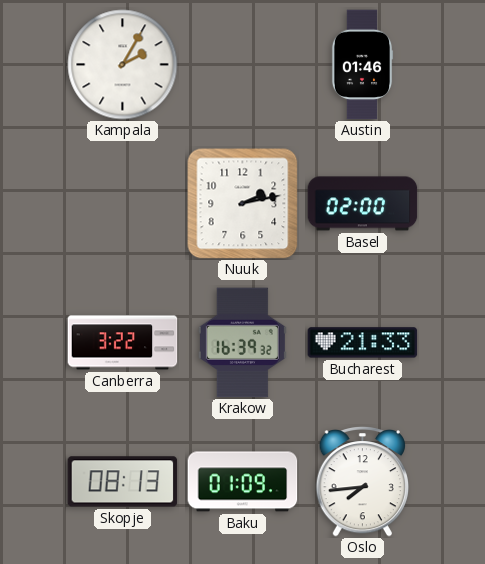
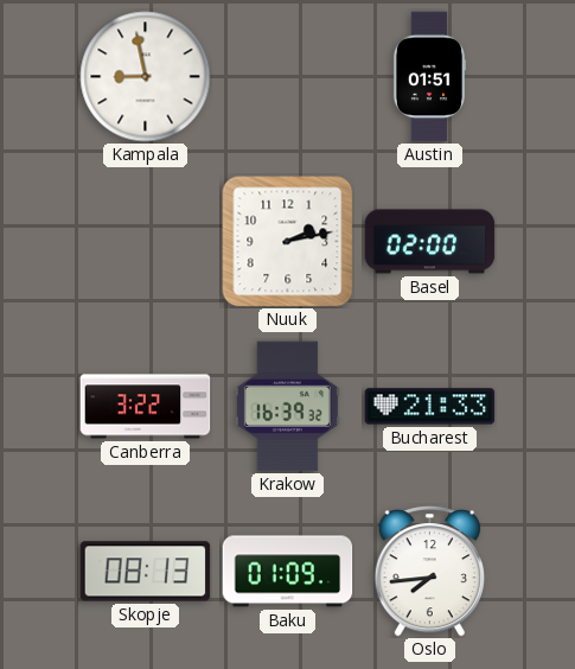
Kampala: 2:05 -> 8:58
Austin: 01:46 -> 01:51
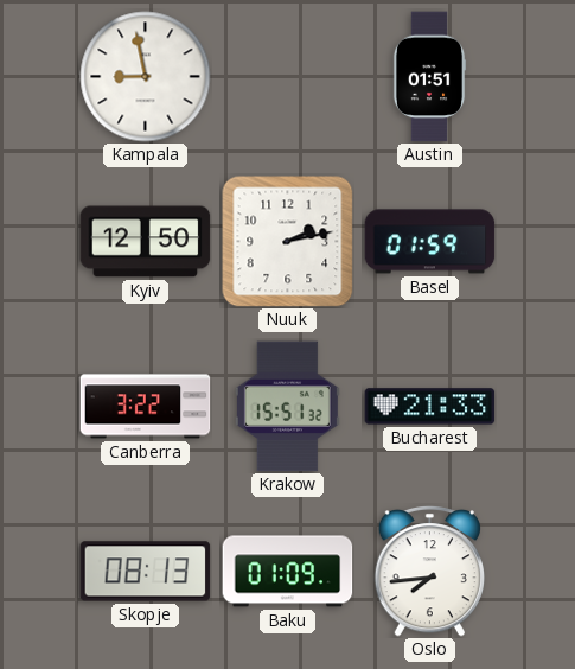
Kyiv: none -> 12:50
Basel: 02:00 -> 01:59
Krakow: 16:39 -> 15:51
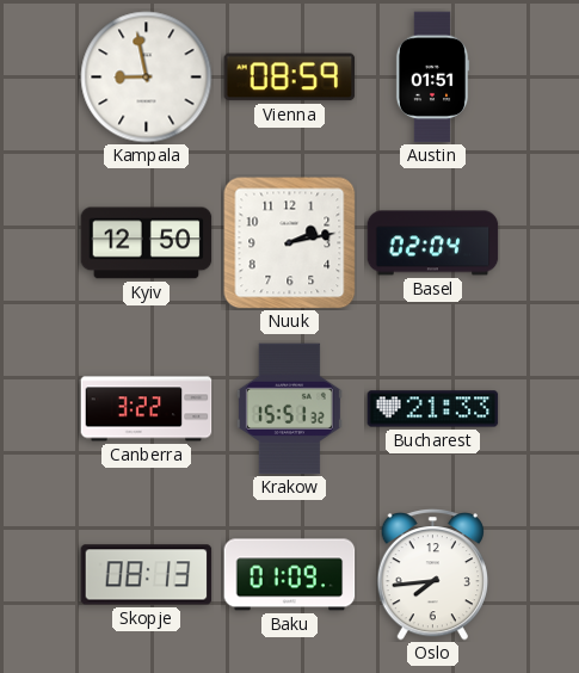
Vienna: none -> 08:59
Basel: 01:59 -> 02:04
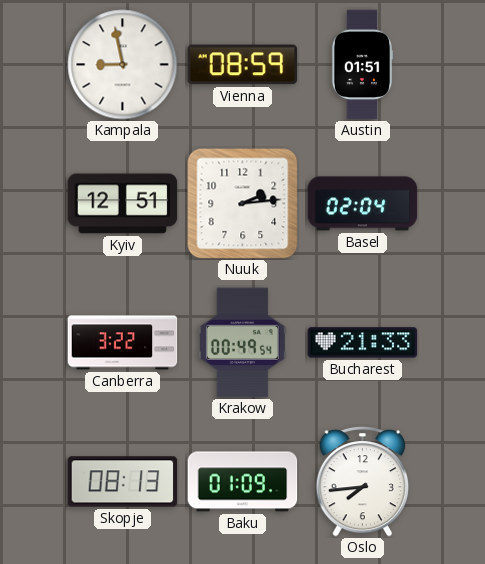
Kyiv: 12:50 -> 12:51
Nuuk: 2:13 -> 2:14
Krakow: 15:51 -> 00:49
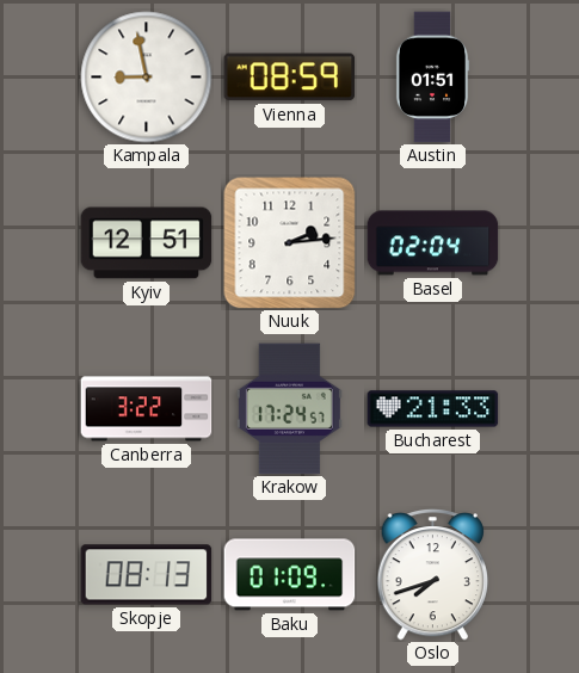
Krakow: 00:49 -> 17:24
Oslo: 7:44 -> 7:42
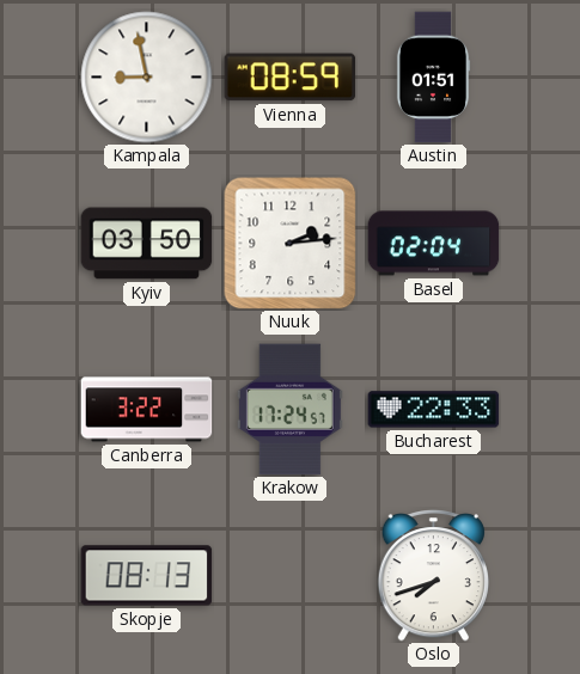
Kyiv: 12:51 -> 03:50
Bucharest: 21:33 -> 22:33
Baku: 01:09 -> none
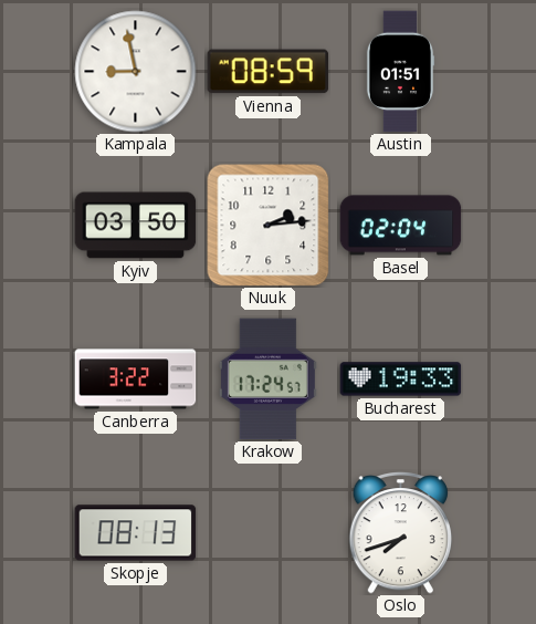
Bucharest: 22:33 -> 19:33
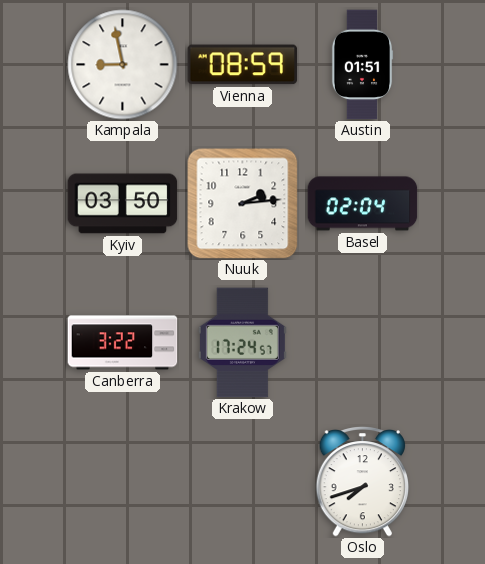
Bucharest: 19:33 -> none
Skopje: 08:13 -> none
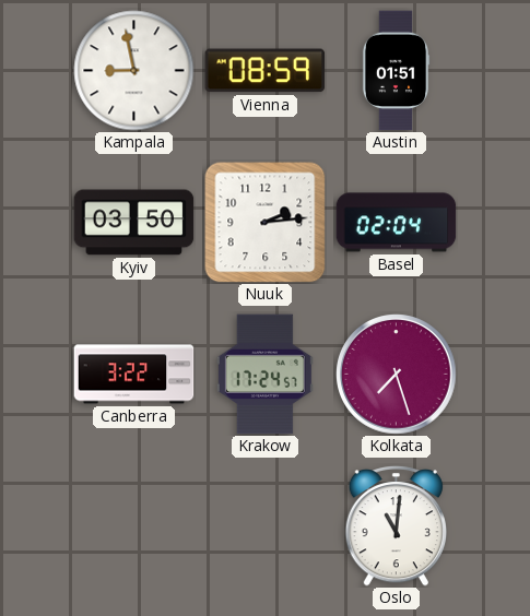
Kolkata: none -> 7:27
Oslo: 7:42 -> 11:01
